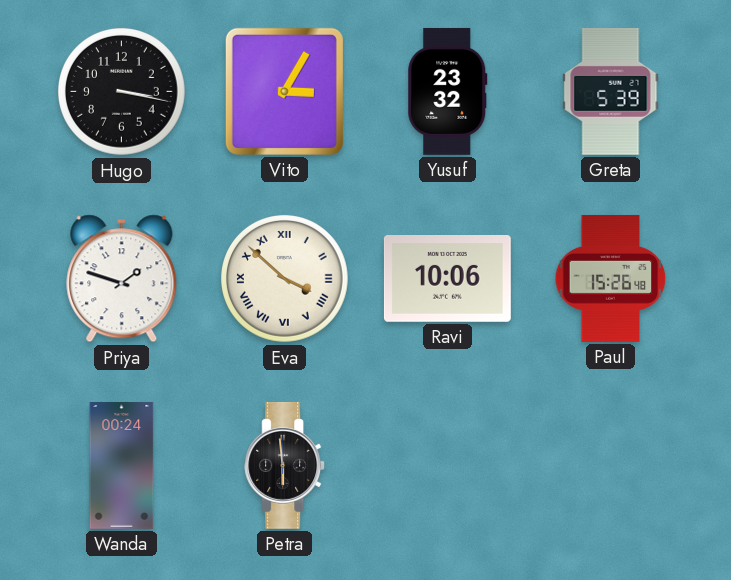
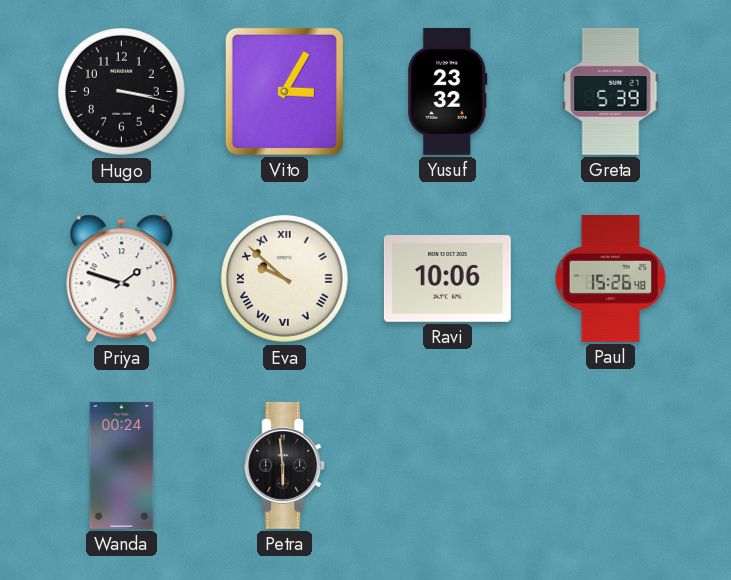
Eva: 3:52 -> 9:52
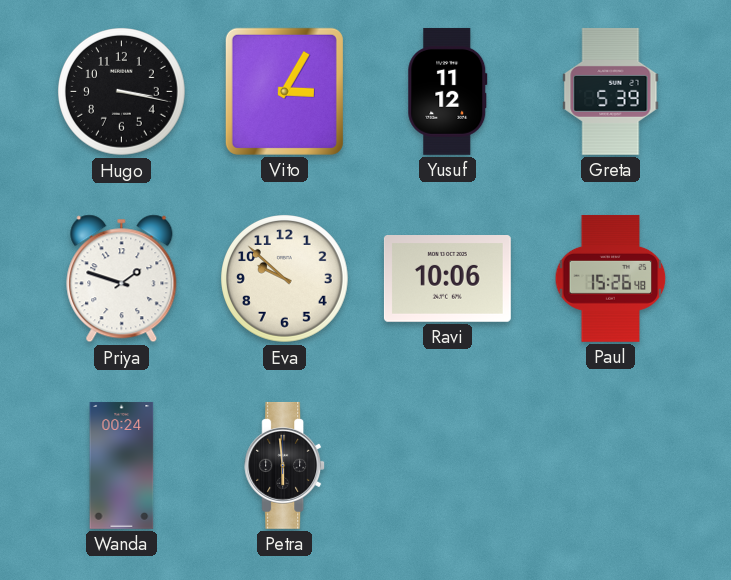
Yusuf: 23:32 -> 11:12
Eva numerals: Roman -> Arabic
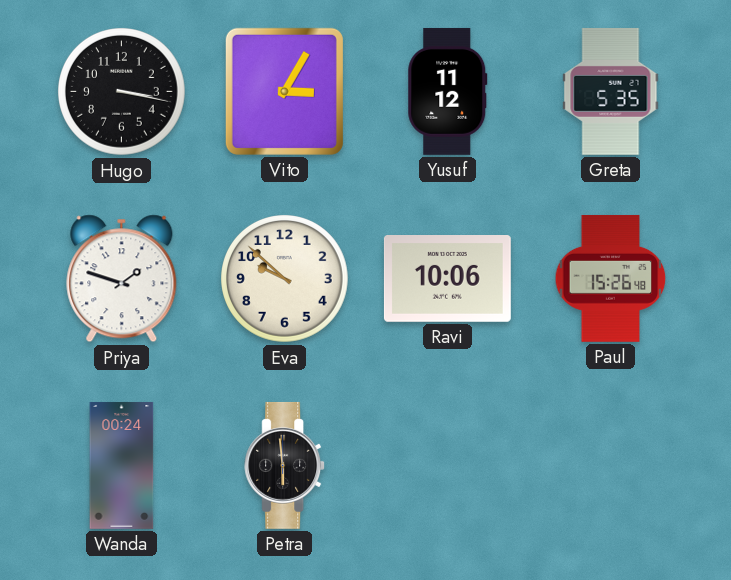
Greta: 5:39 -> 5:35
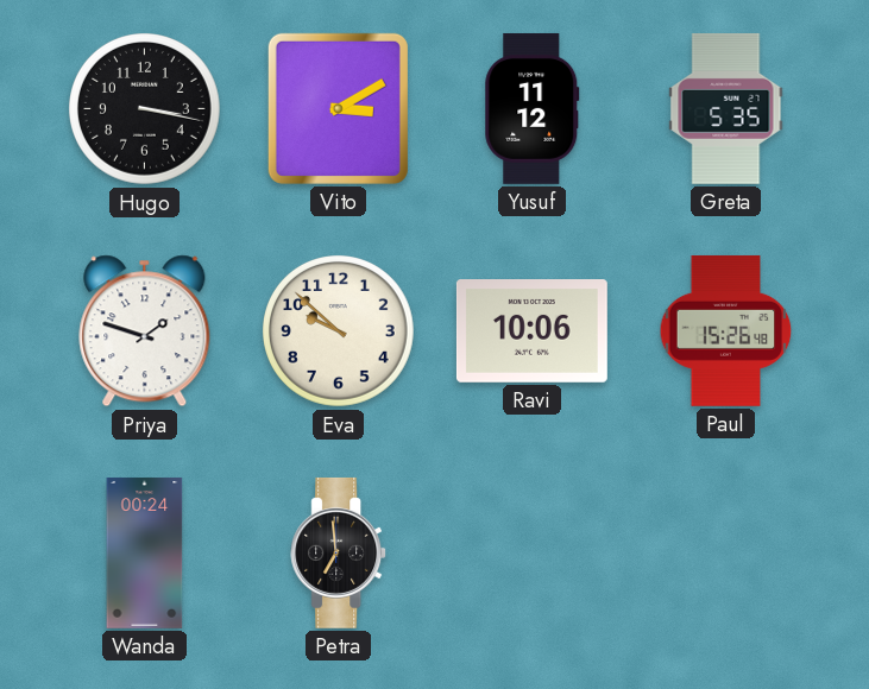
Vito: 3:05 -> 3:10
Petra: 5:59 -> 6:59
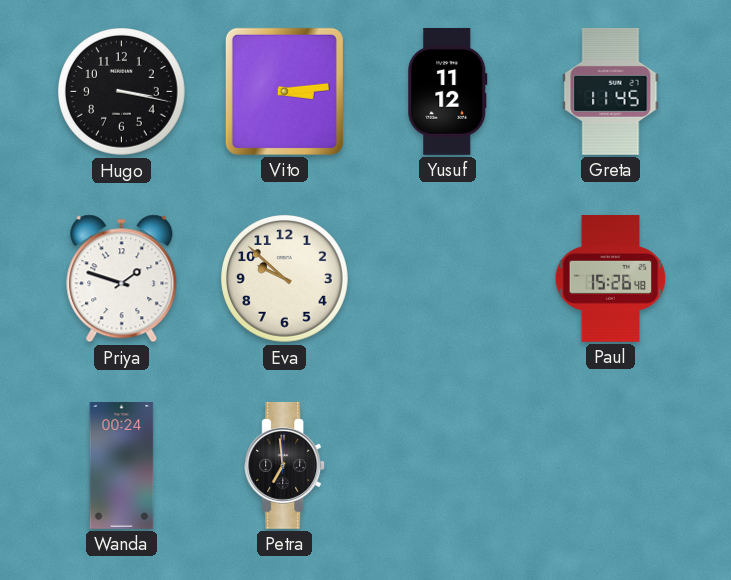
Vito: 3:10 -> 3:14
Greta: 5:35 -> 11:45
Ravi: 10:06 -> none
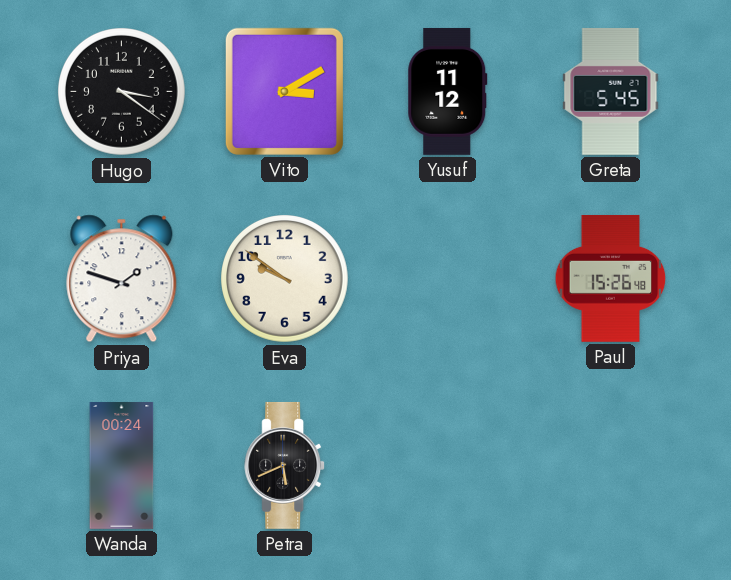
Hugo: 3:17 -> 3:21
Vito: 3:14 -> 3:10
Greta: 11:45 -> 5:45
Eva: 9:52 -> 9:51
Petra: 6:59 -> 5:41
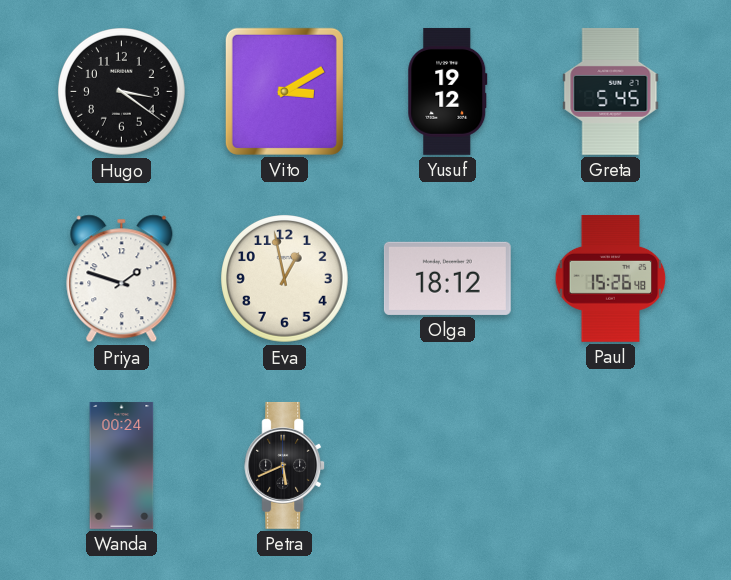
Yusuf: 11:12 -> 19:12
Eva: 9:51 -> 12:58
Olga: none -> 18:12
